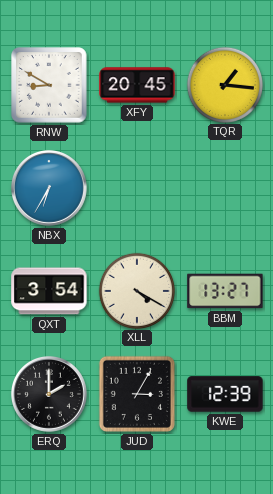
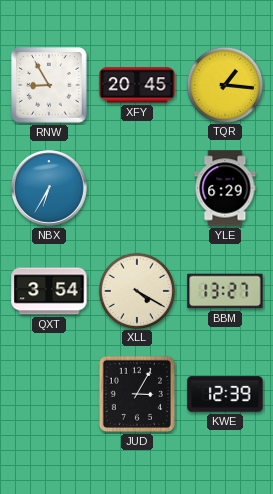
RNW: 8:50 -> 8:55
YLE: none -> 6:29
ERQ: 2:00 -> none
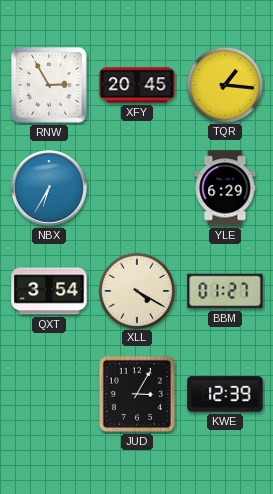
RNW: 8:55 -> 2:55
BBM: 13:27 -> 01:27
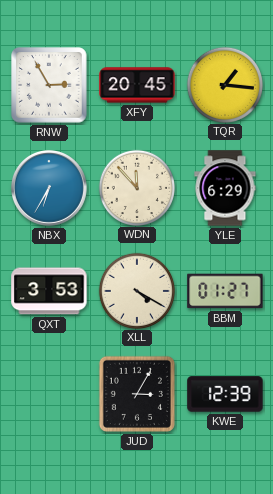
WDN: none -> 11:53
QXT: 3:54 -> 3:53
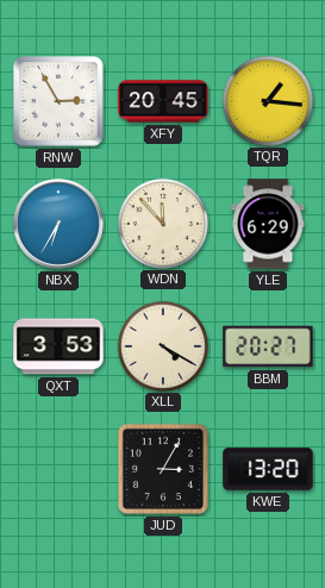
BBM: 01:27 -> 20:27
KWE: 12:39 -> 13:20
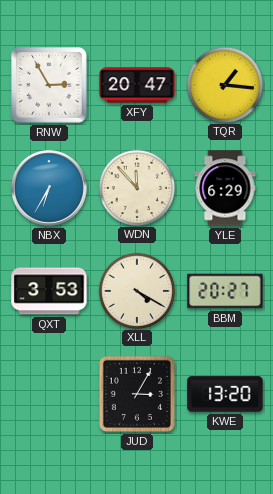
XFY: 20:45 -> 20:47
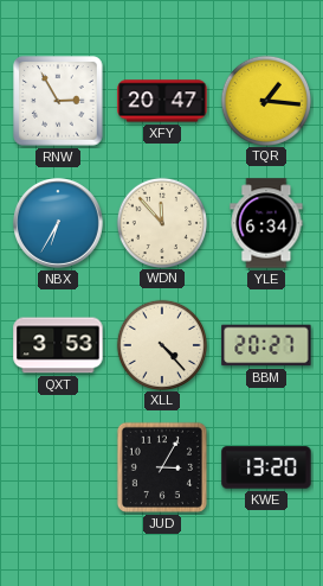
YLE: 6:29 -> 6:34
XLL: 4:20 -> 4:23
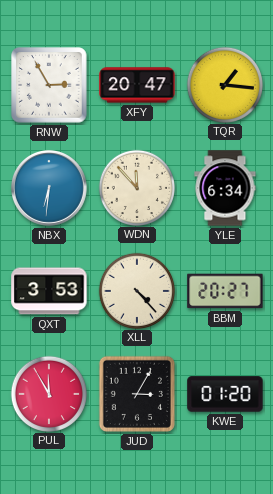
NBX: 6:35 -> 6:31
PUL: none -> 11:55
KWE: 13:20 -> 01:20
